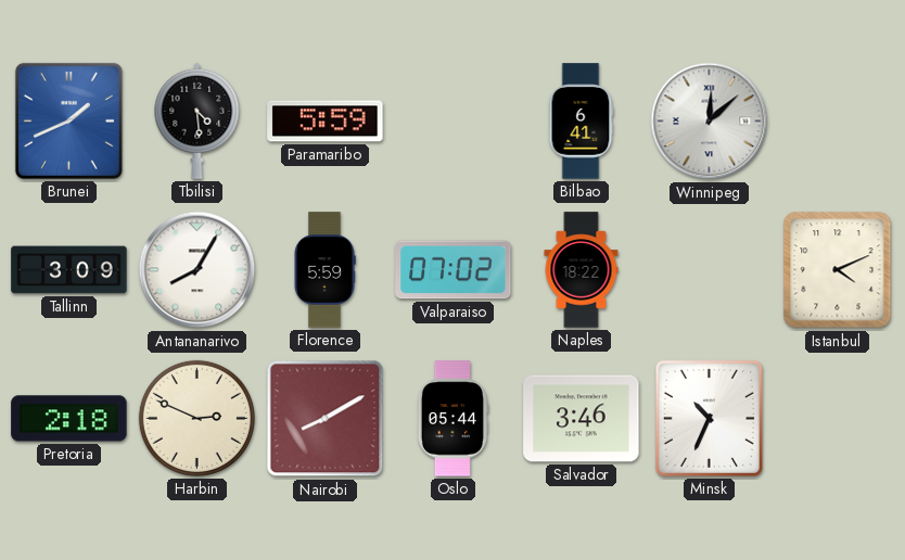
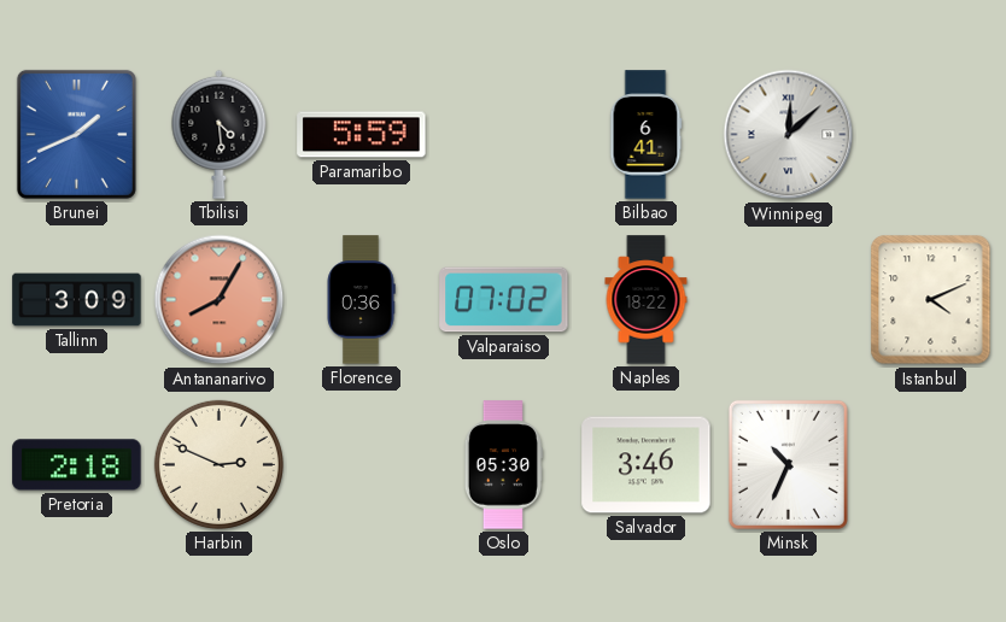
Antananarivo dial: white -> salmon
Florence: 5:59 -> 0:36
Nairobi: 8:10 -> none
Oslo: 05:44 -> 05:30
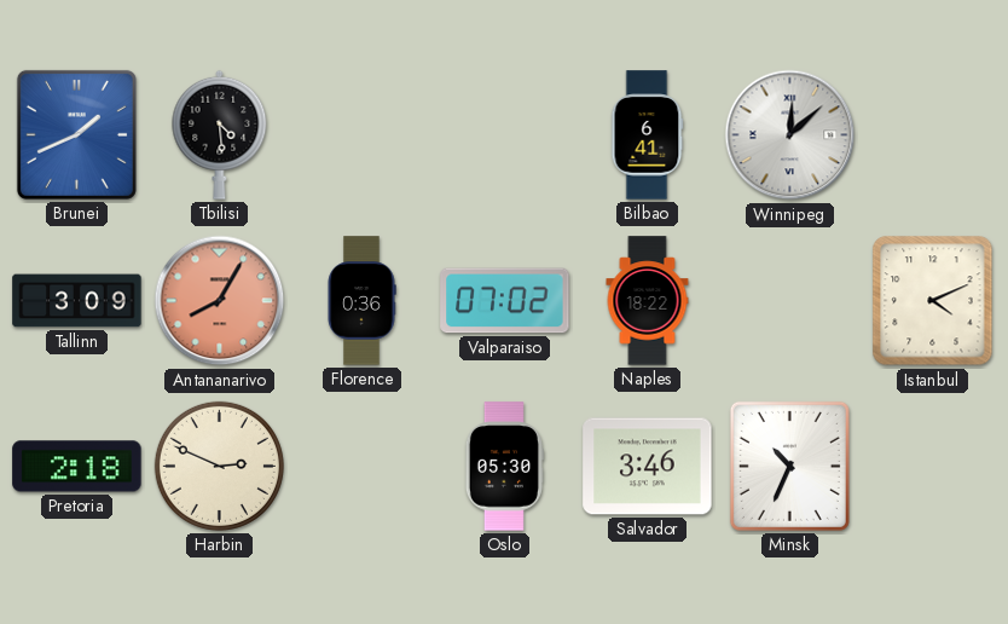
Paramaribo: 5:59 -> none
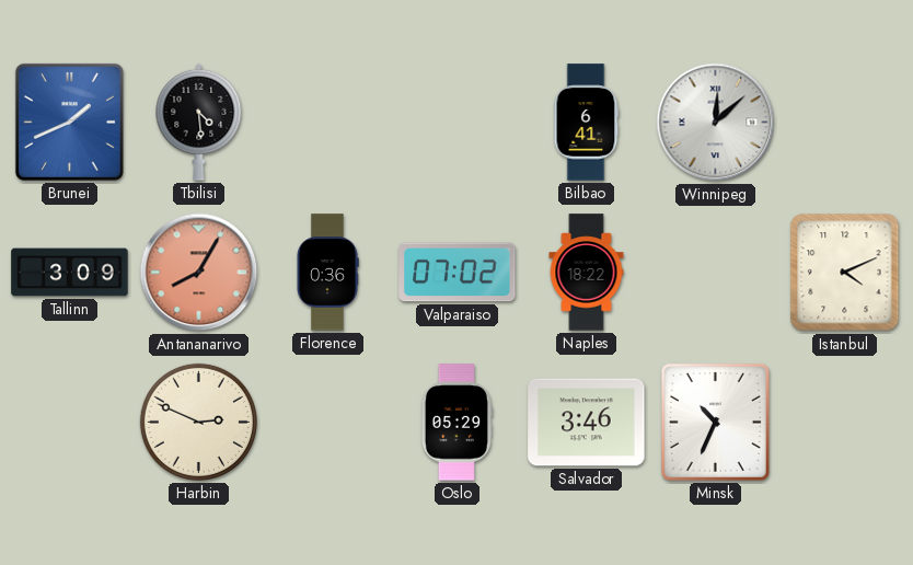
Pretoria: 2:18 -> none
Oslo: 05:30 -> 05:29
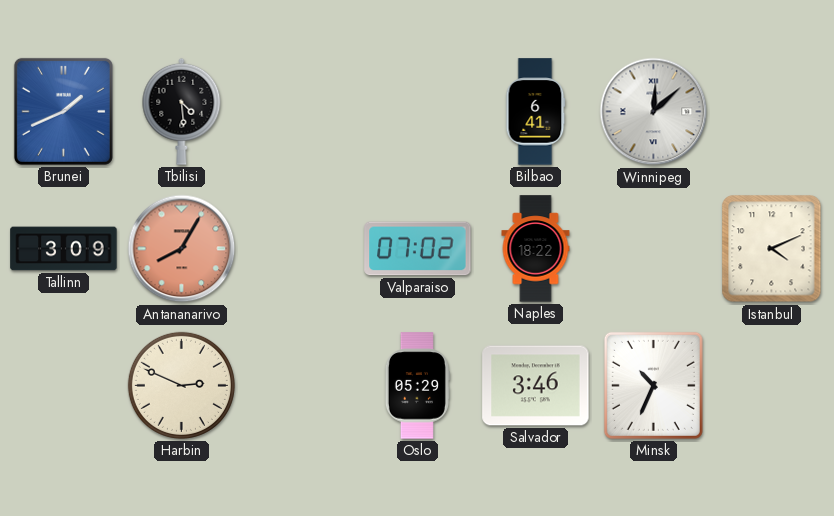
Florence: 0:36 -> none
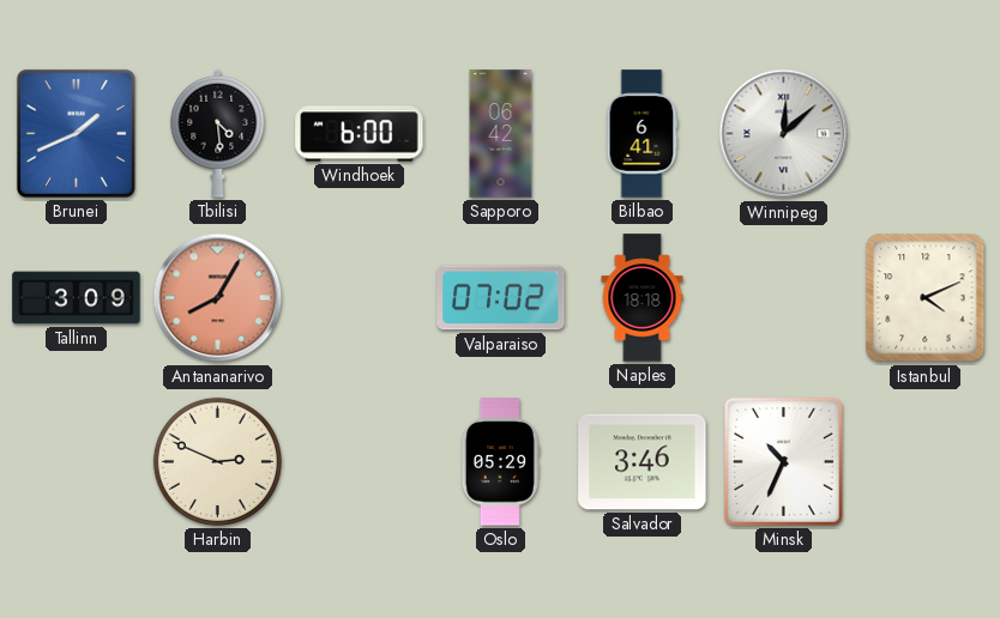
Windhoek: none -> 6:00
Sapporo: none -> 06:42
Naples: 18:22 -> 18:18
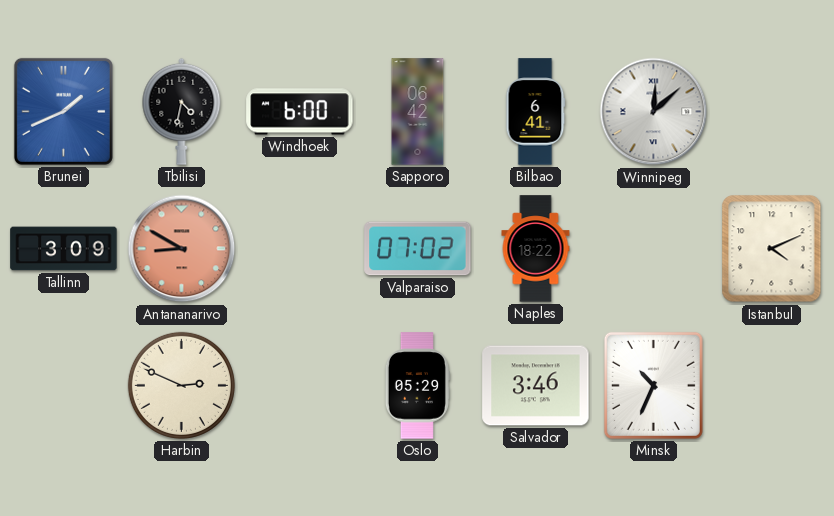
Tbilisi: 4:29 -> 4:32
Antananarivo: 8:05 -> 8:50
Naples: 18:18 -> 18:22
